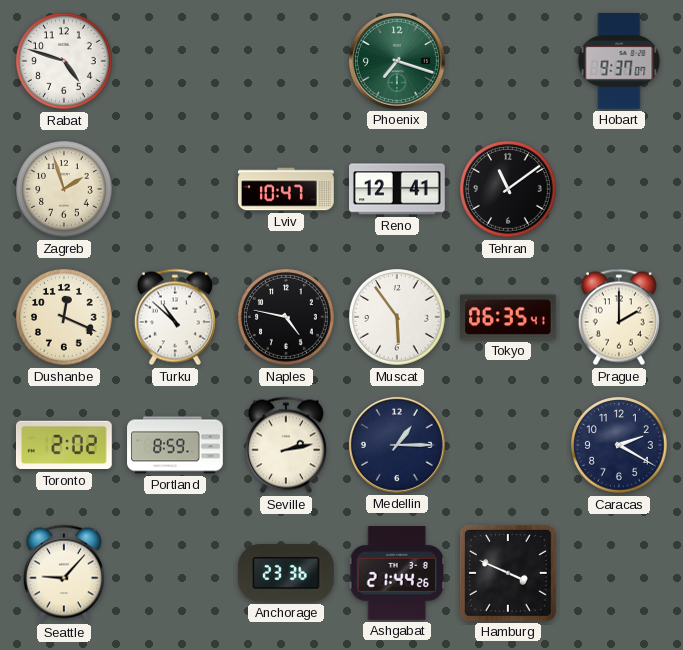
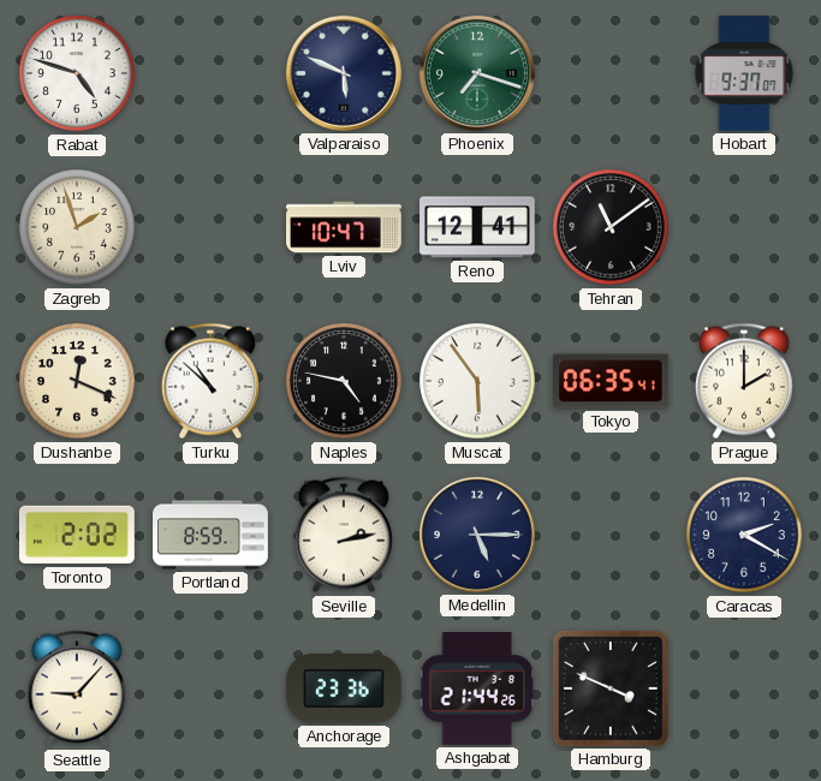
Valparaiso: none -> 5:49
Medellin: 1:15 -> 5:15
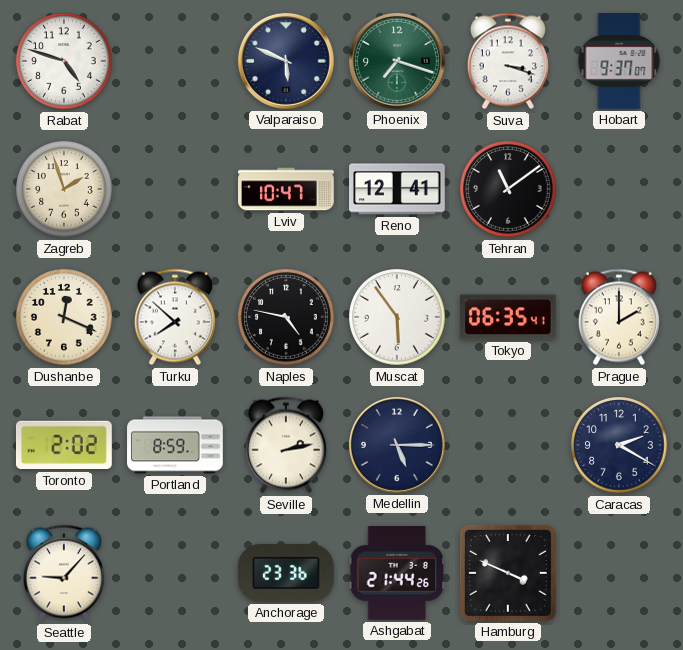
Suva: none -> 3:18
Turku: 10:52 -> 7:52
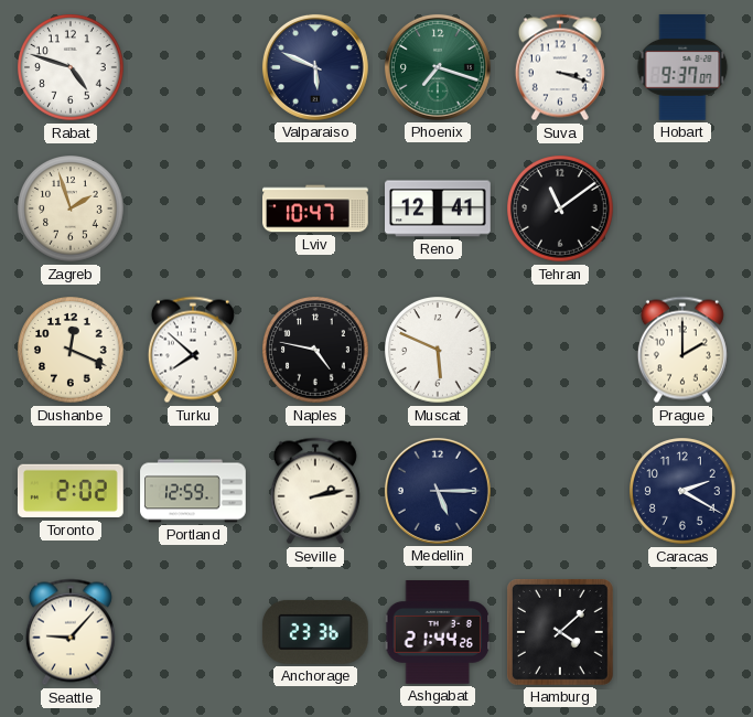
Muscat: 5:54 -> 5:49
Tokyo: 06:35 -> none
Portland: 8:59 -> 12:59
Hamburg: 3:49 -> 4:08
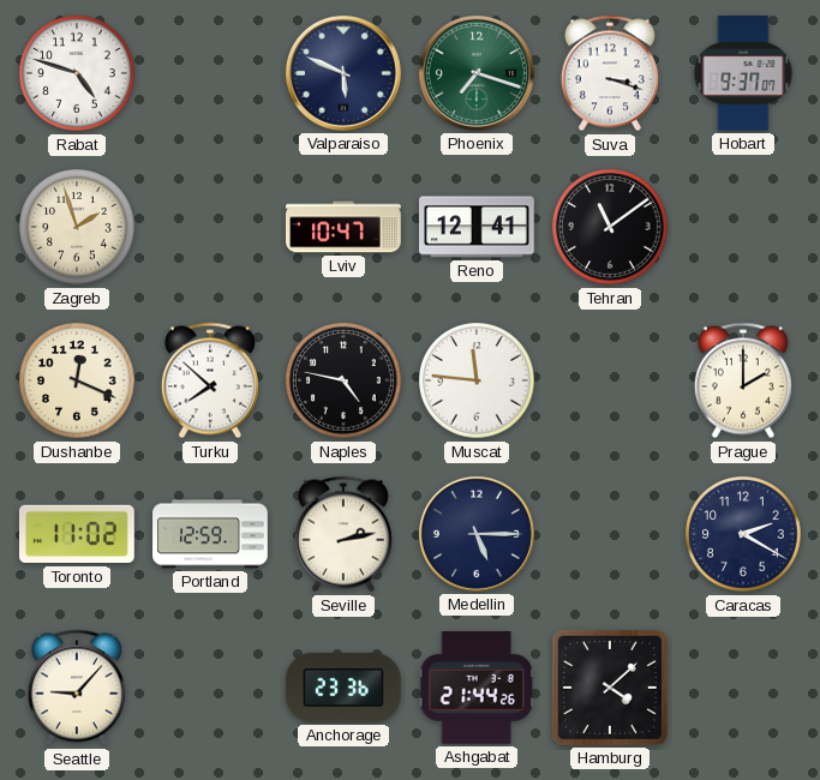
Muscat: 5:49 -> 11:46
Toronto: 2:02 -> 11:02
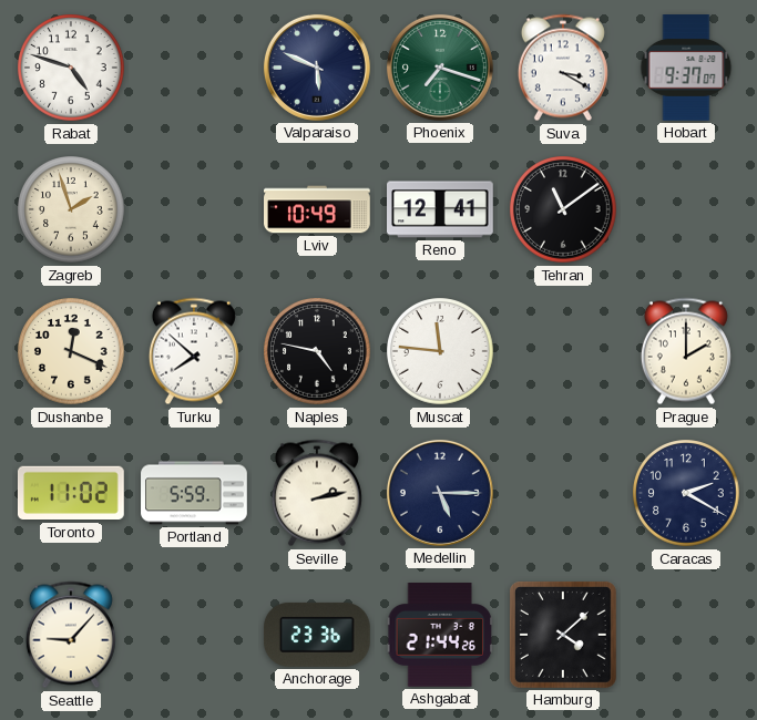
Suva: 3:18 -> 3:20
Lviv: 10:47 -> 10:49
Portland: 12:59 -> 5:59
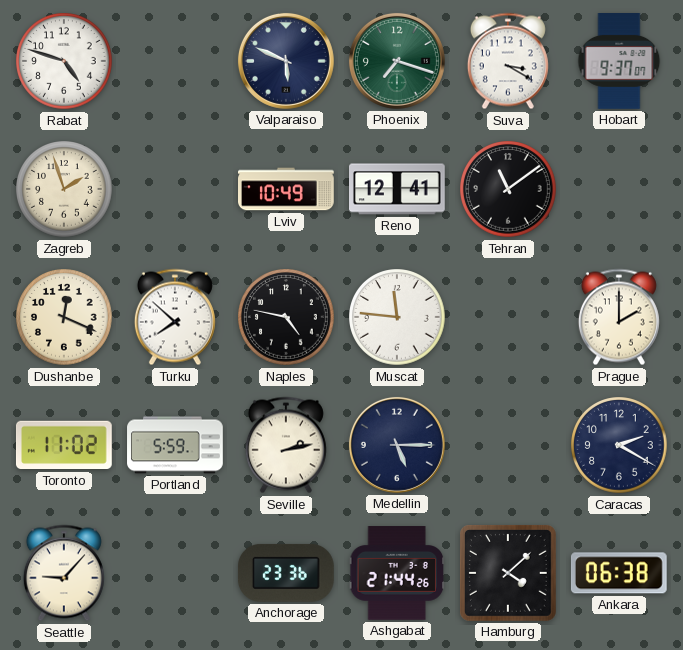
Ankara: none -> 06:38
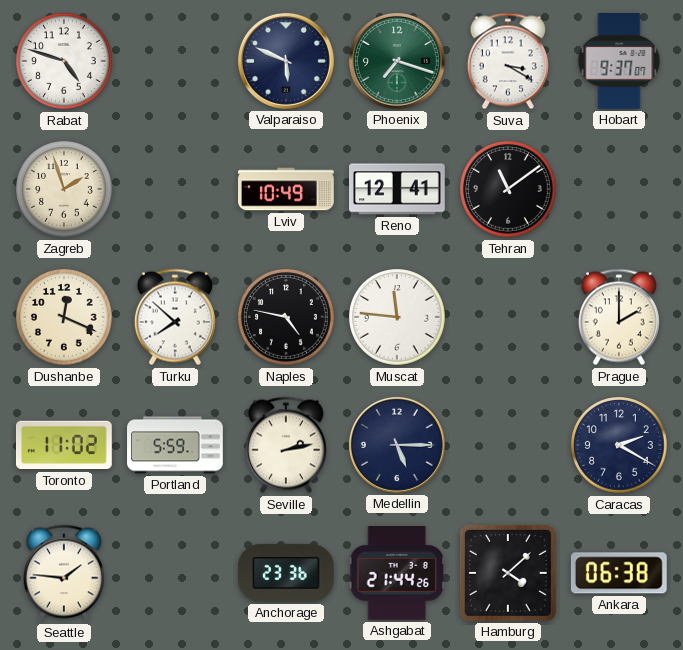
Seattle: 9:07 -> 1:46
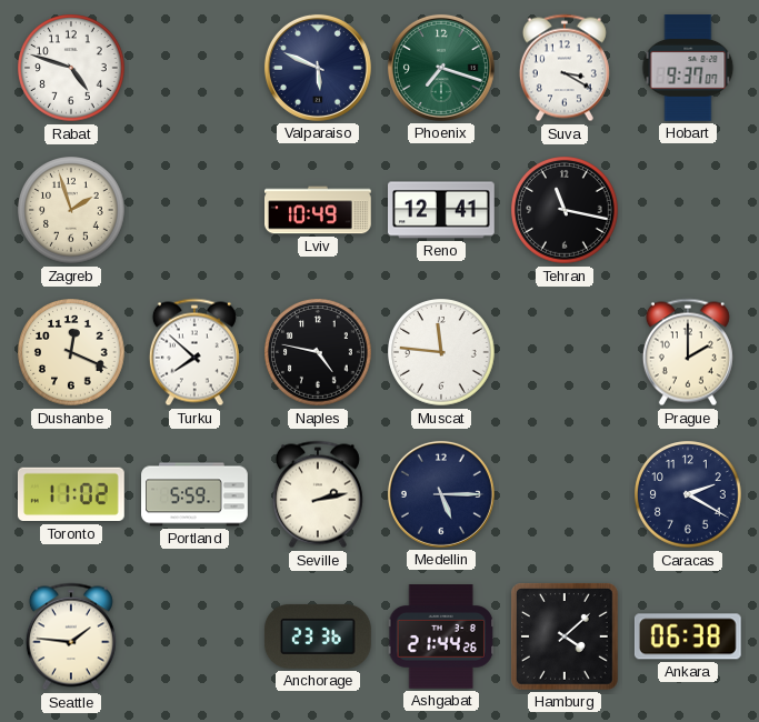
Tehran: 11:09 -> 11:17
